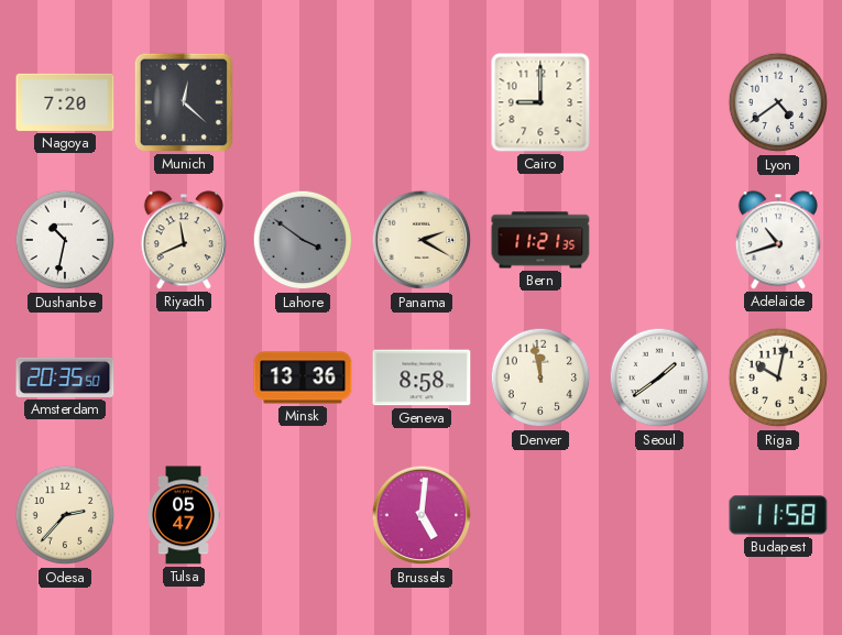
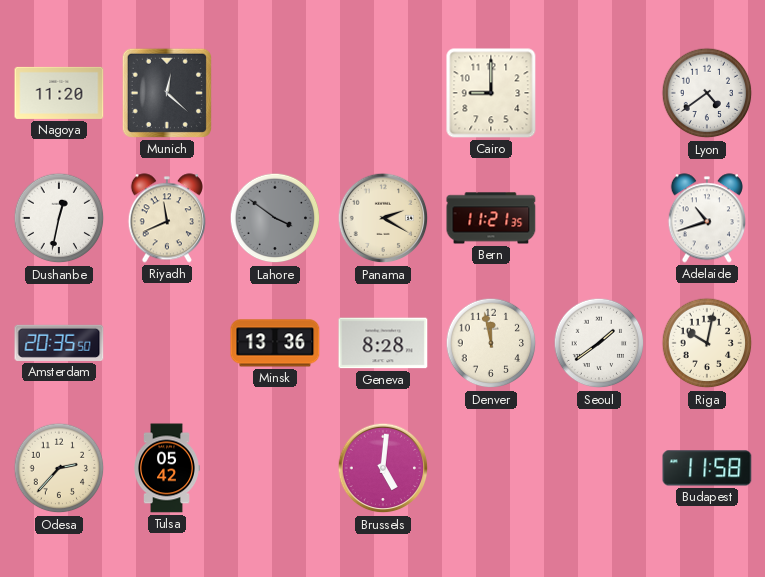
Nagoya: 7:20 -> 11:20
Dushanbe: 10:32 -> 12:32
Geneva: 8:58 -> 8:28
Tulsa: 05:47 -> 05:42
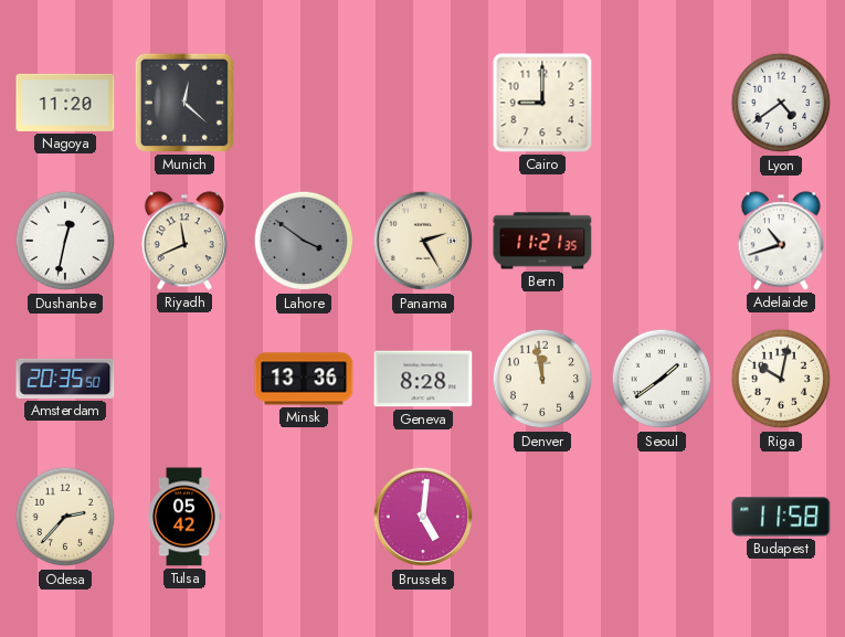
Panama: 2:20 -> 2:25
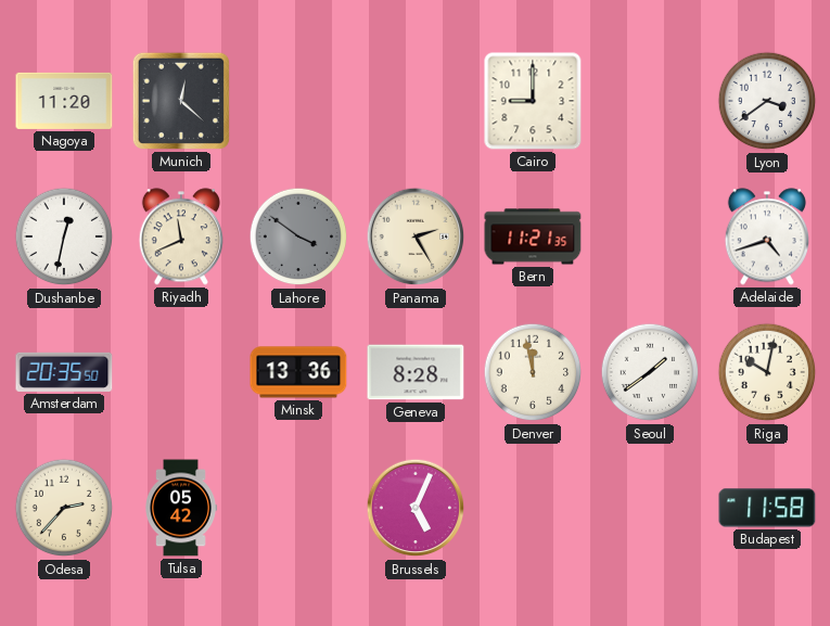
Lyon: 4:39 -> 3:39
Adelaide: 10:42 -> 4:42
Brussels: 5:01 -> 5:04
